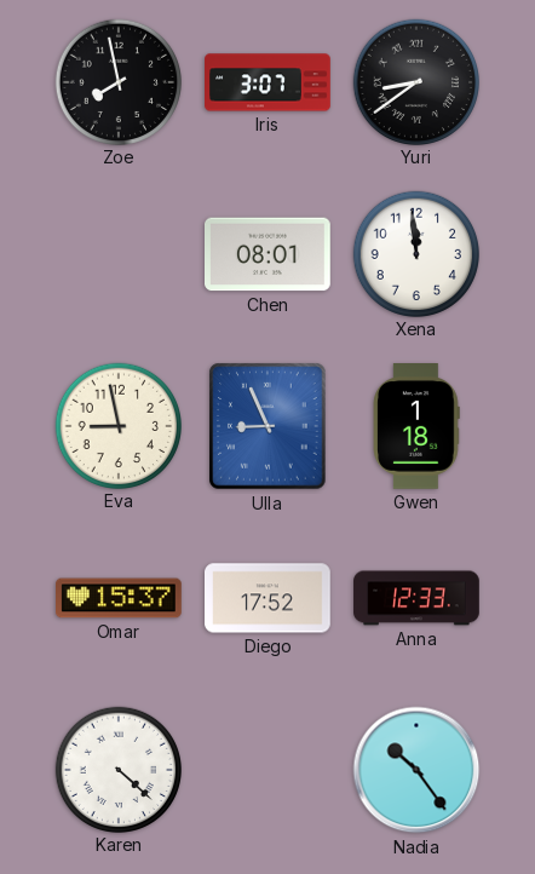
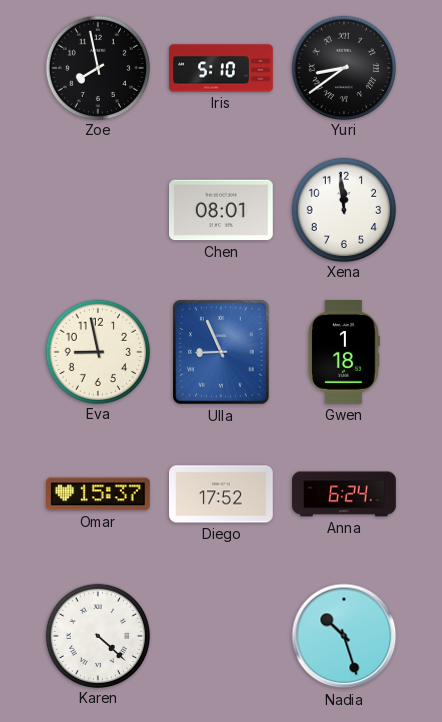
Iris: 3:07 -> 5:10
Anna: 12:33 -> 6:24
Nadia: 10:24 -> 10:27
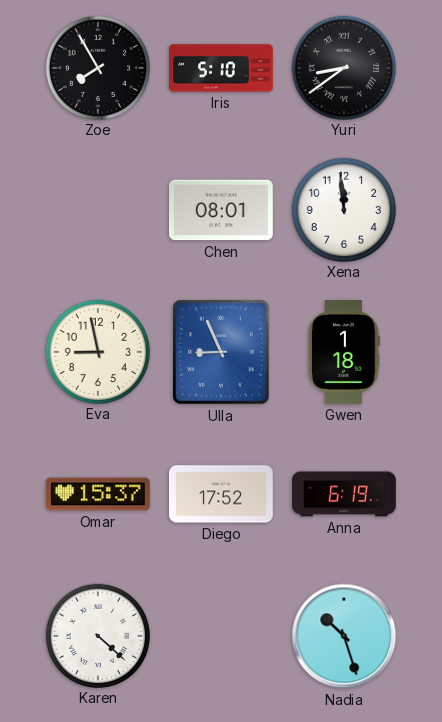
Zoe: 7:58 -> 7:55
Anna: 6:24 -> 6:19
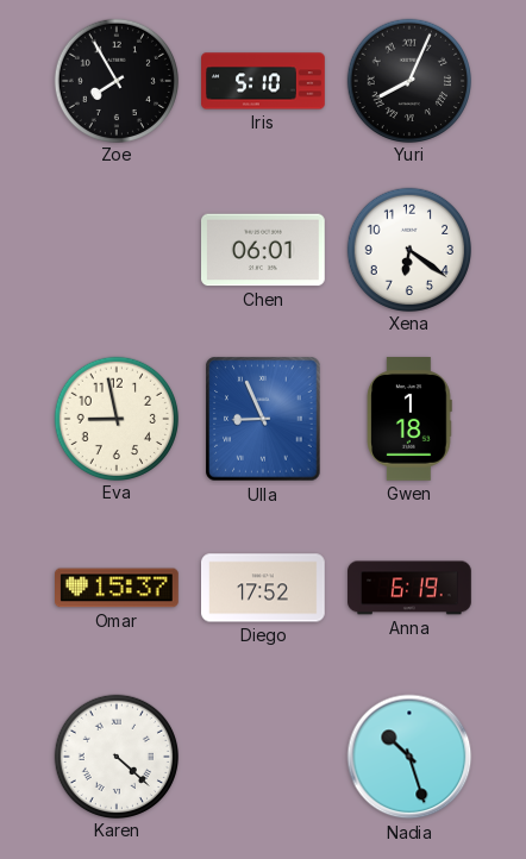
Yuri: 8:39 -> 8:04
Chen: 08:01 -> 06:01
Xena: 11:59 -> 6:21
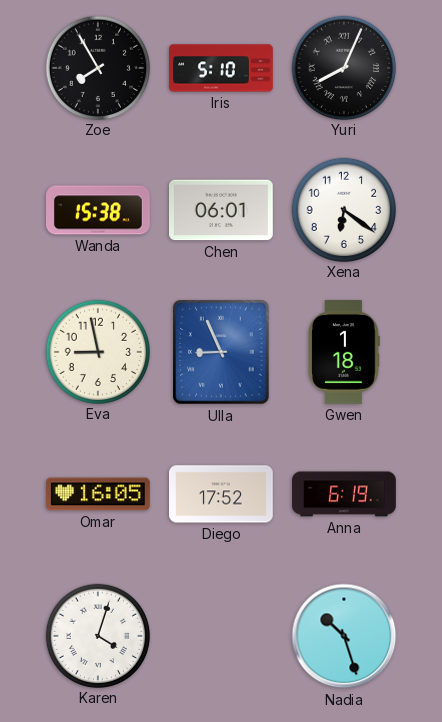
Wanda: none -> 15:38
Omar: 15:37 -> 16:05
Karen: 4:22 -> 4:03
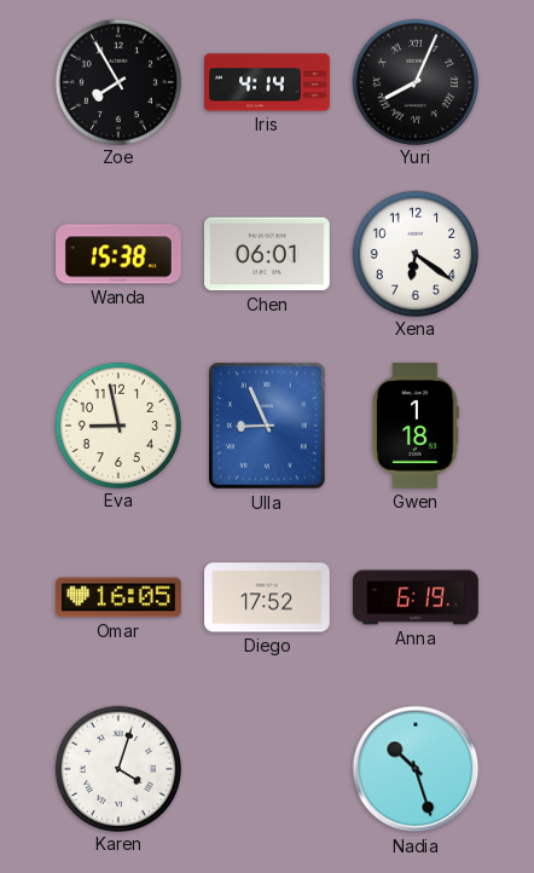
Iris: 5:10 -> 4:14
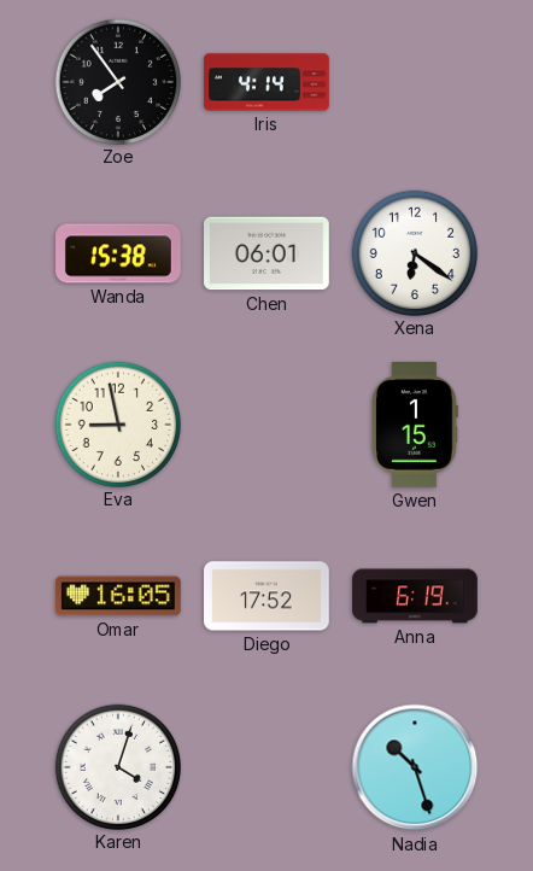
Zoe: 7:55 -> 7:54
Yuri: 8:04 -> none
Ulla: 8:56 -> none
Gwen: 1:18 -> 1:15
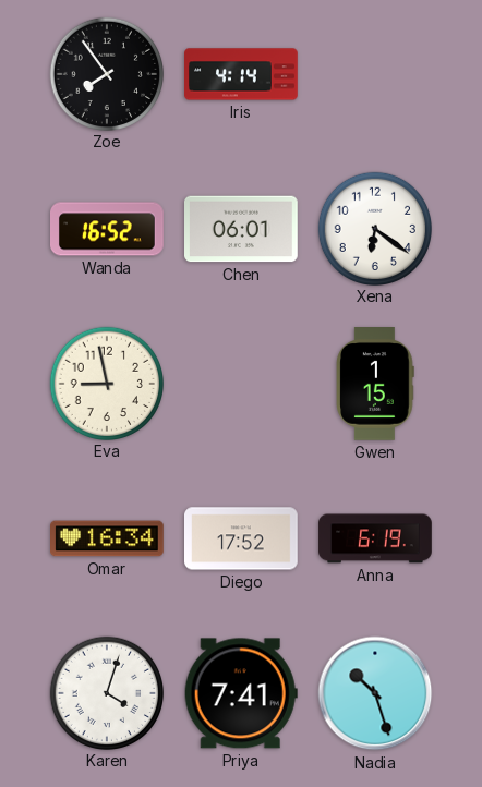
Wanda: 15:38 -> 16:52
Omar: 16:05 -> 16:34
Priya: none -> 7:41
